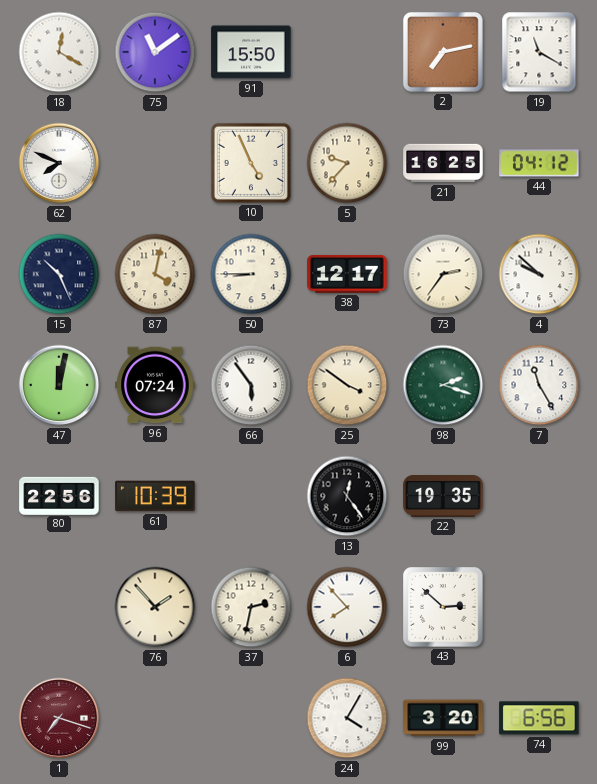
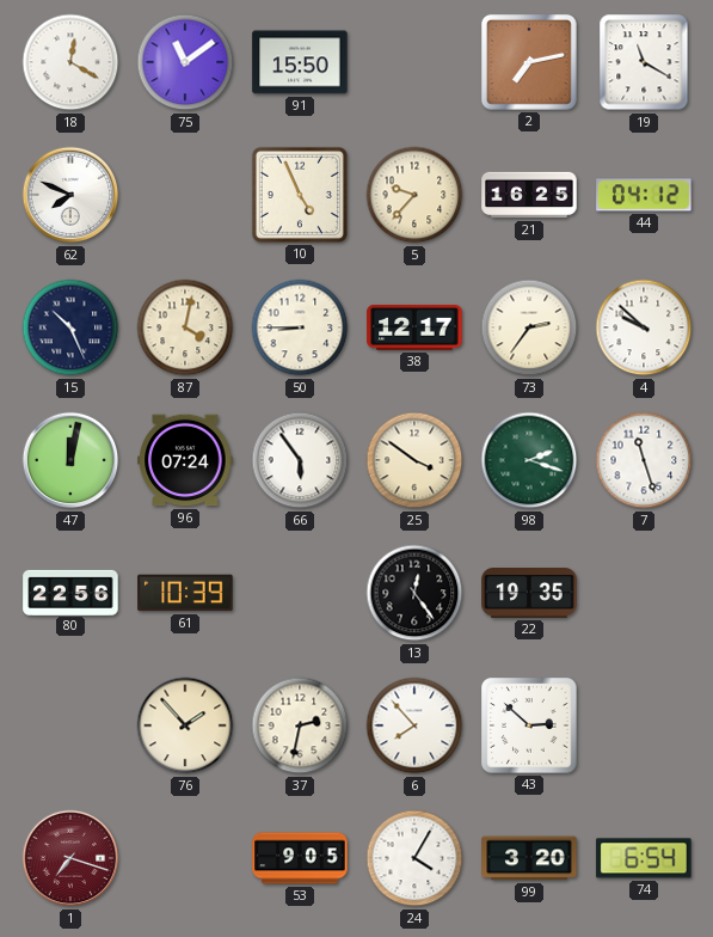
7: 11:25 -> 11:27
53: none -> 9:05
74: 6:56 -> 6:54
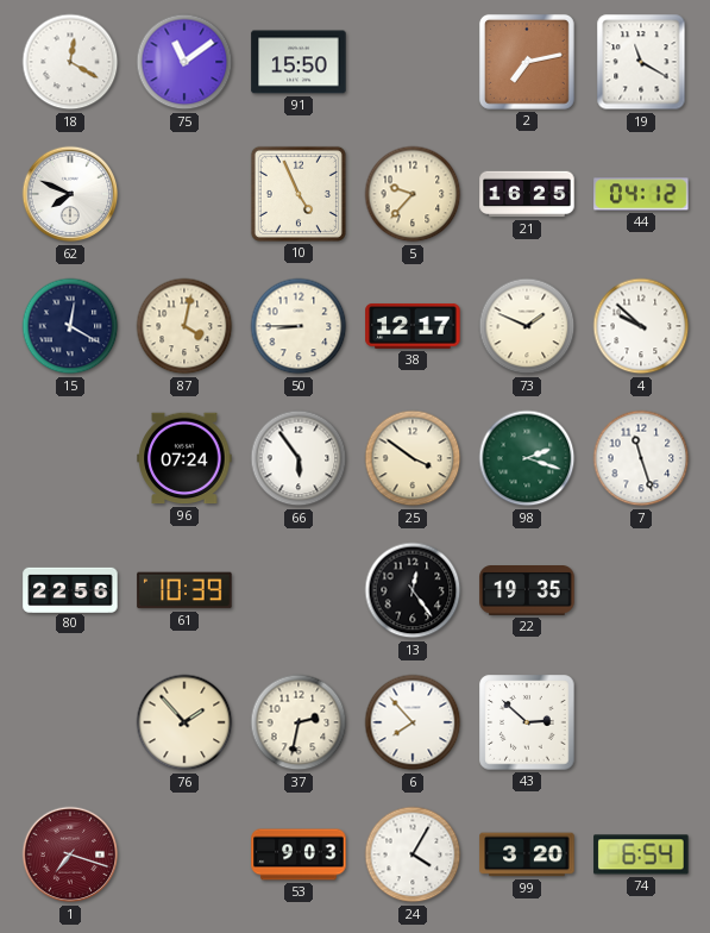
15: 10:26 -> 12:20
73: 2:36 -> 1:49
47: 12:02 -> none
53: 9:05 -> 9:03
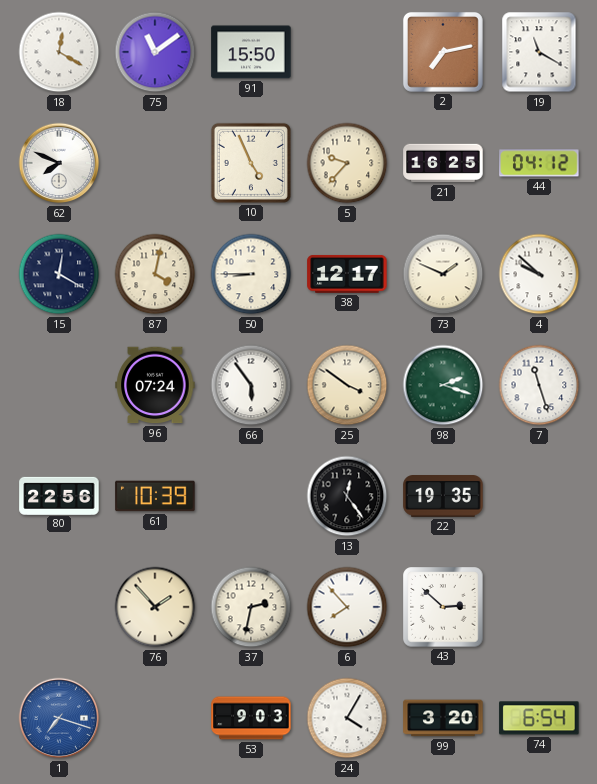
1 dial: burgundy -> blue
